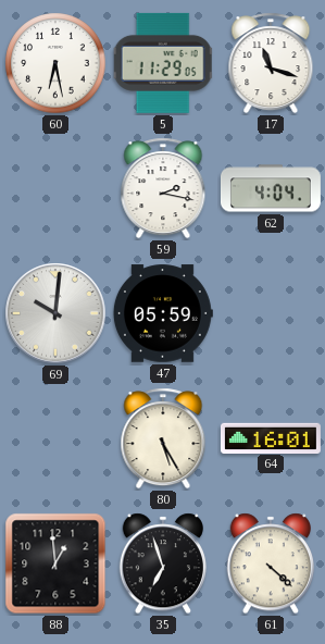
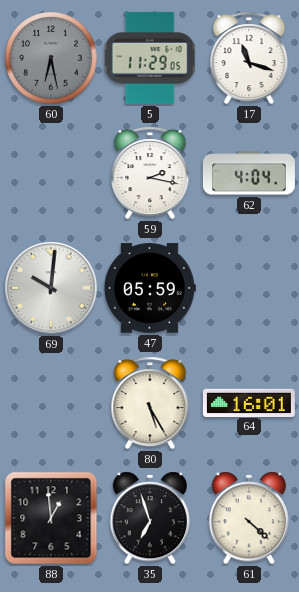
60 dial: white -> grey
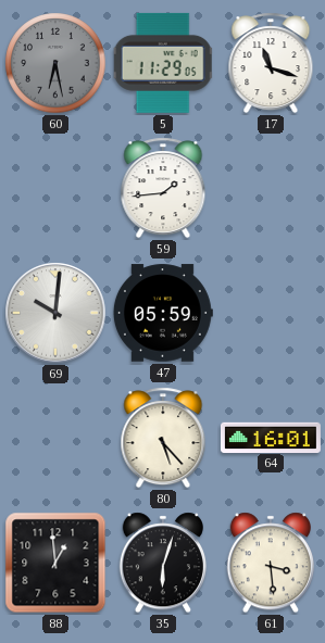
59: 2:17 -> 1:44
62: 4:04 -> none
80: 5:25 -> 5:23
35: 6:57 -> 6:03
61: 4:22 -> 3:29
